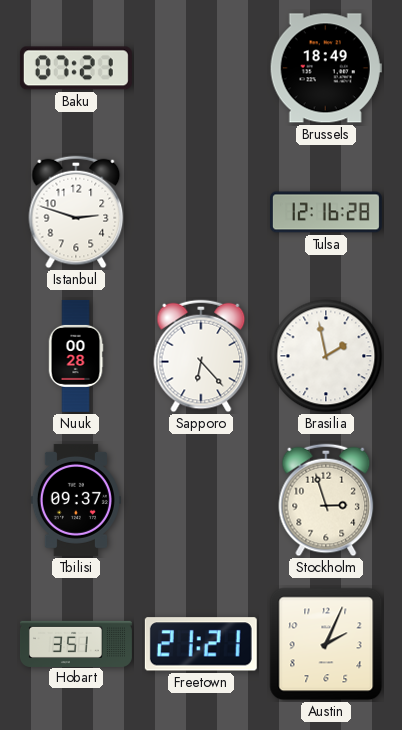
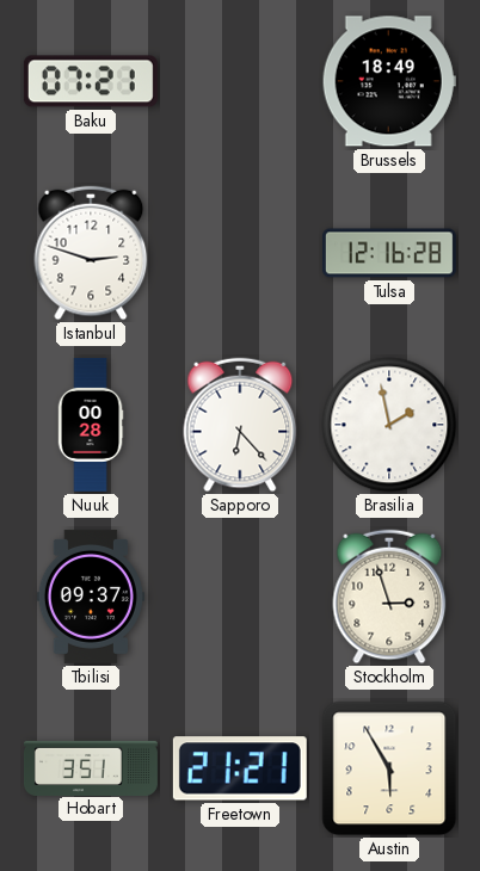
Austin: 2:04 -> 5:55
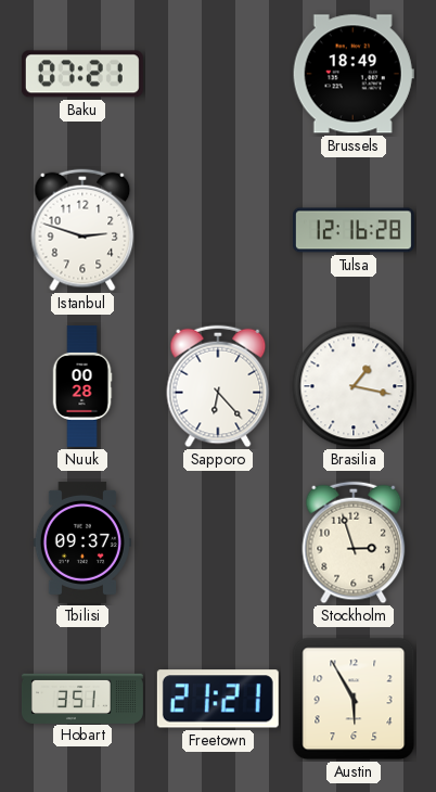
Brasilia: 1:58 -> 1:17
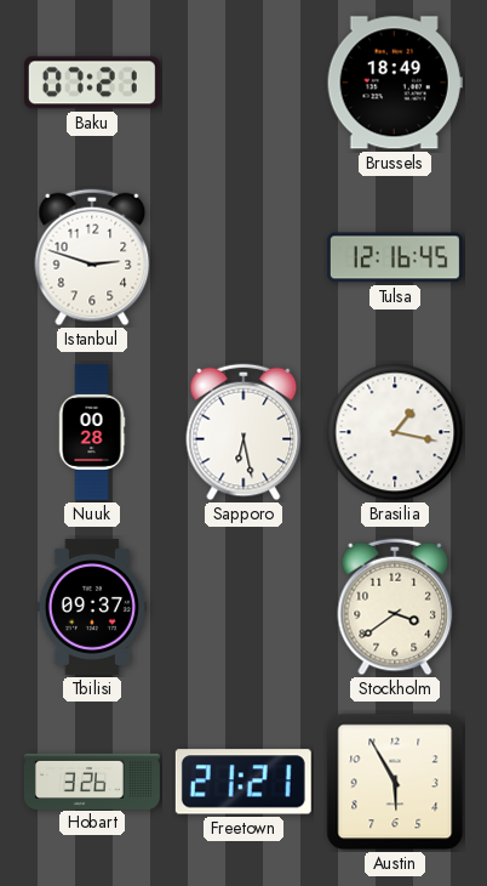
Tulsa: 12:16:28 -> 12:16:45
Sapporo: 6:23 -> 6:28
Stockholm: 2:57 -> 3:39
Hobart: 3:51 -> 3:26
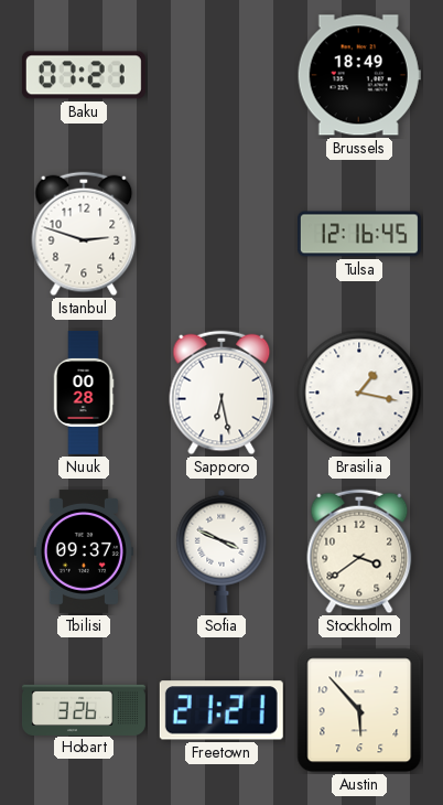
Sofia: none -> 3:49
Austin: 5:55 -> 5:53
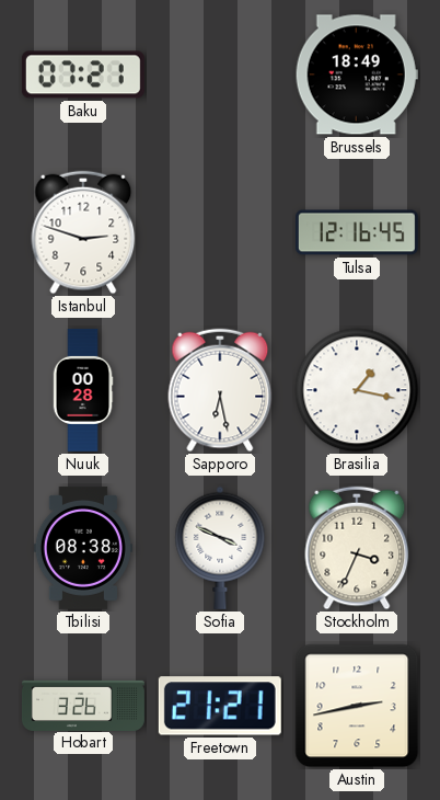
Tbilisi: 09:37 -> 08:38
Stockholm: 3:39 -> 3:34
Austin: 5:53 -> 2:43
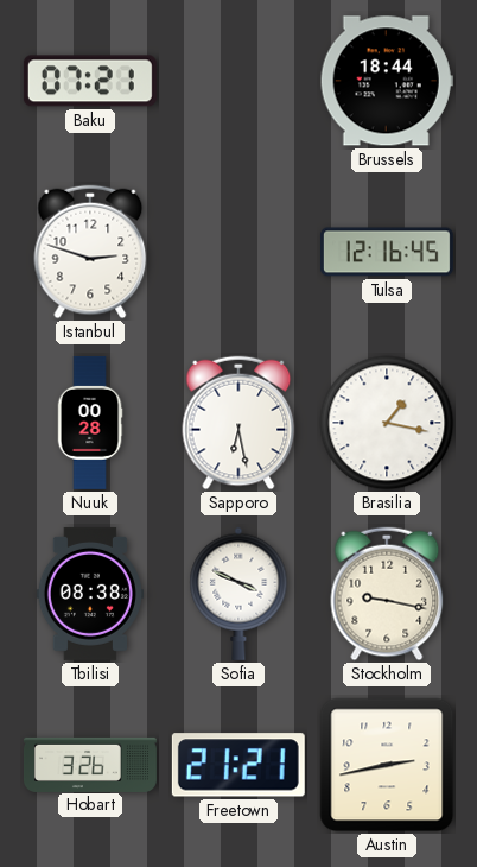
Brussels: 18:49 -> 18:44
Stockholm: 3:34 -> 9:17
